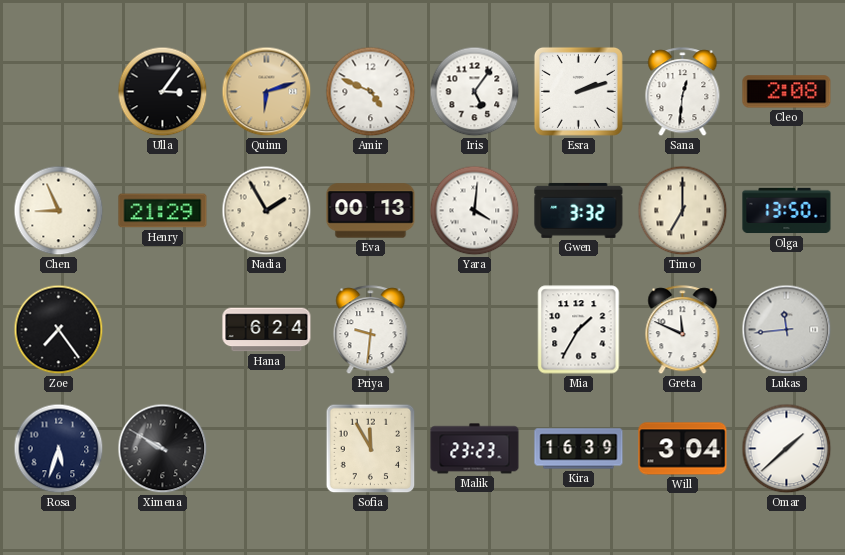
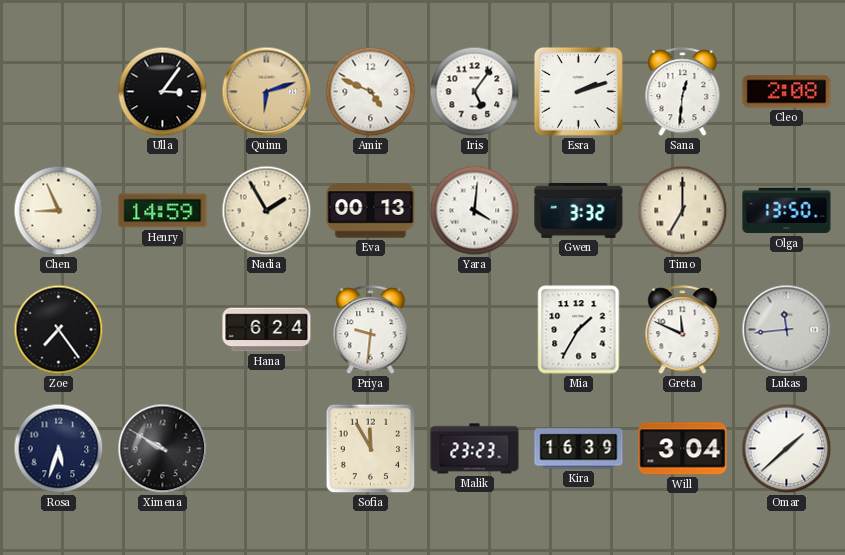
Henry: 21:29 -> 14:59
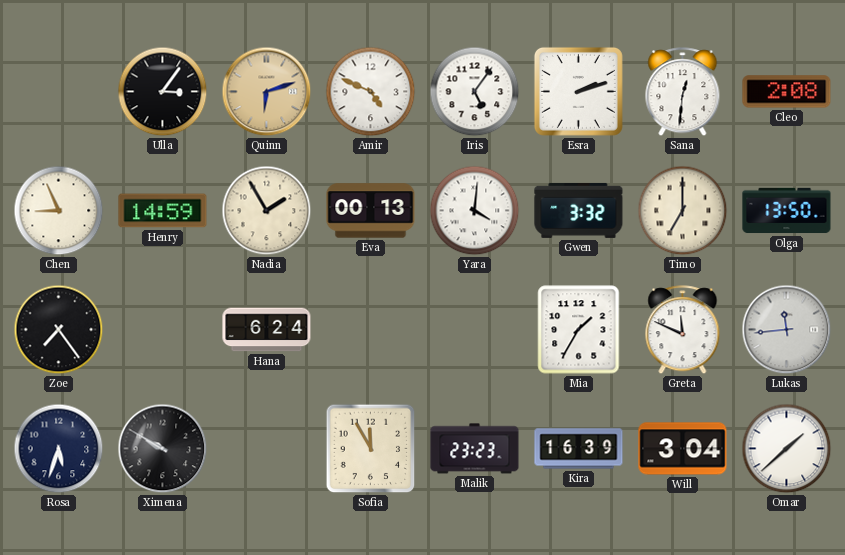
Priya: 9:31 -> none
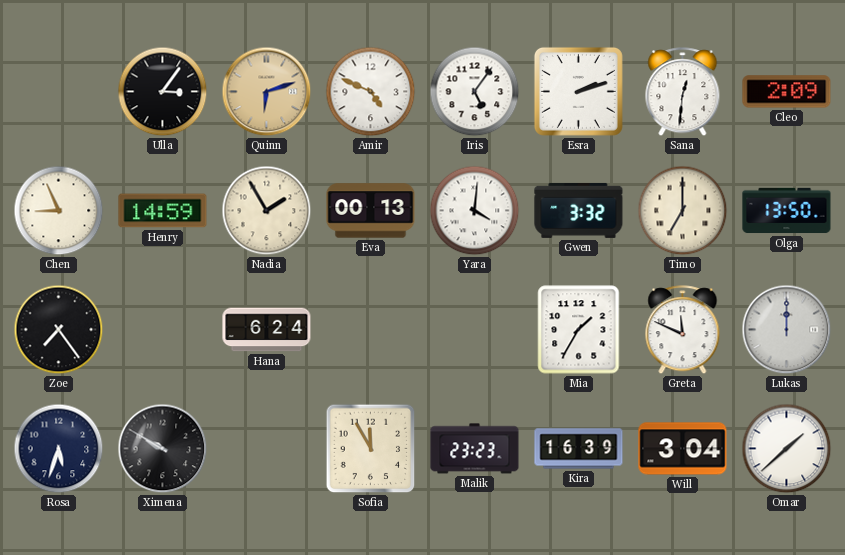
Cleo: 2:08 -> 2:09
Lukas: 11:44 -> 12:00
